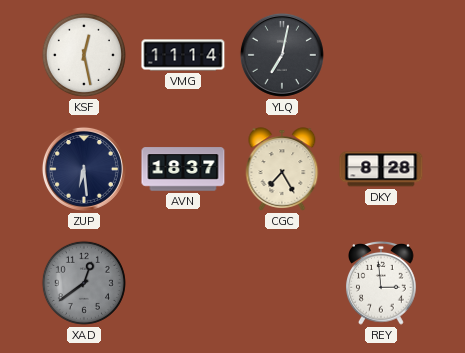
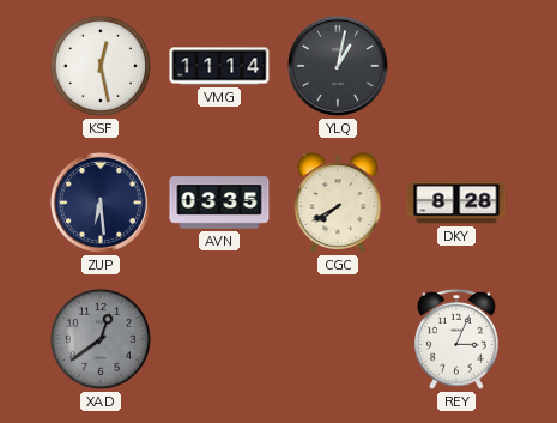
YLQ: 7:02 -> 1:02
AVN: 18:37 -> 03:35
CGC: 7:25 -> 7:40
REY: 2:59 -> 3:04
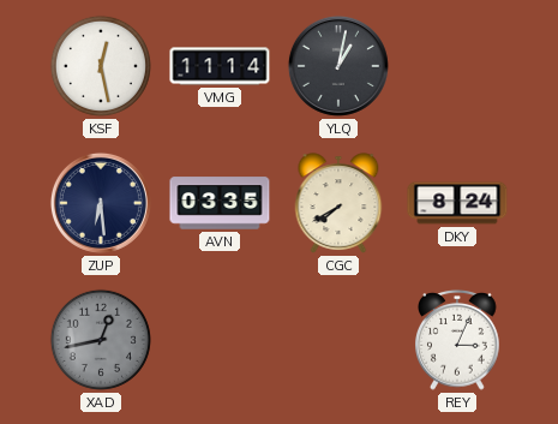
DKY: 8:28 -> 8:24
XAD: 12:39 -> 12:43
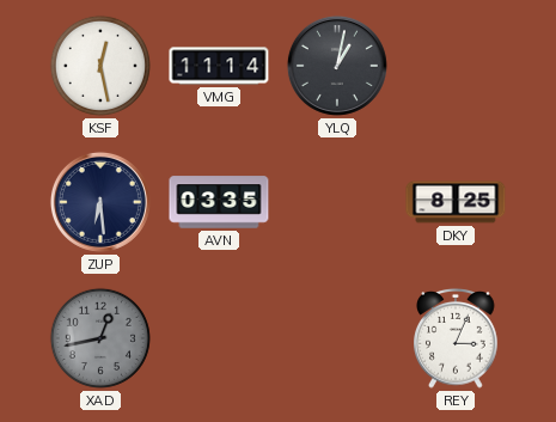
CGC: 7:40 -> none
DKY: 8:24 -> 8:25
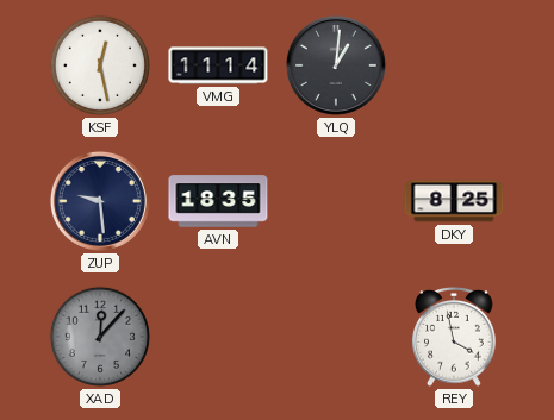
YLQ: 1:02 -> 1:01
ZUP: 6:29 -> 9:29
AVN: 03:35 -> 18:35
XAD: 12:43 -> 12:07
REY: 3:04 -> 3:58
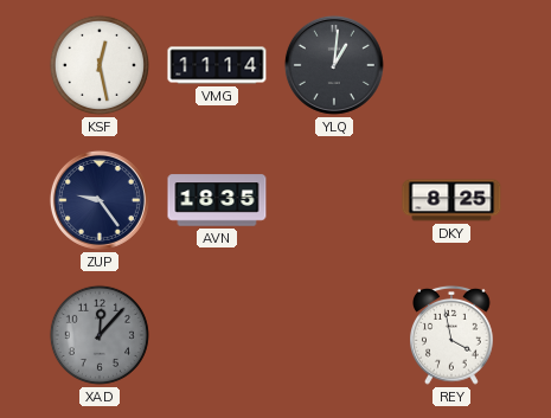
ZUP: 9:29 -> 9:24
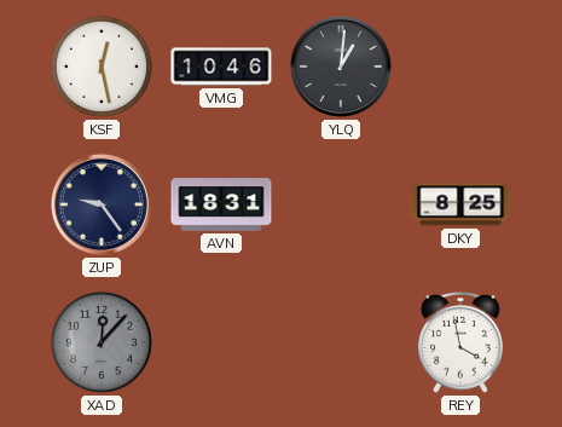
VMG: 11:14 -> 10:46
AVN: 18:35 -> 18:31
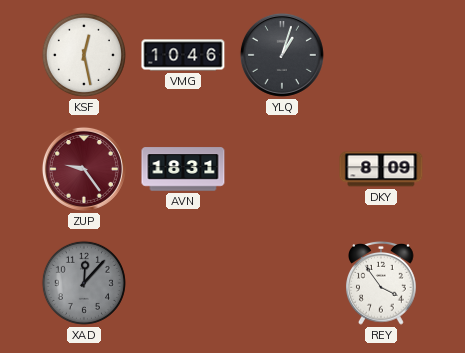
YLQ: 1:01 -> 1:03
ZUP dial: navy -> burgundy
DKY: 8:25 -> 8:09
REY: 3:58 -> 3:54
